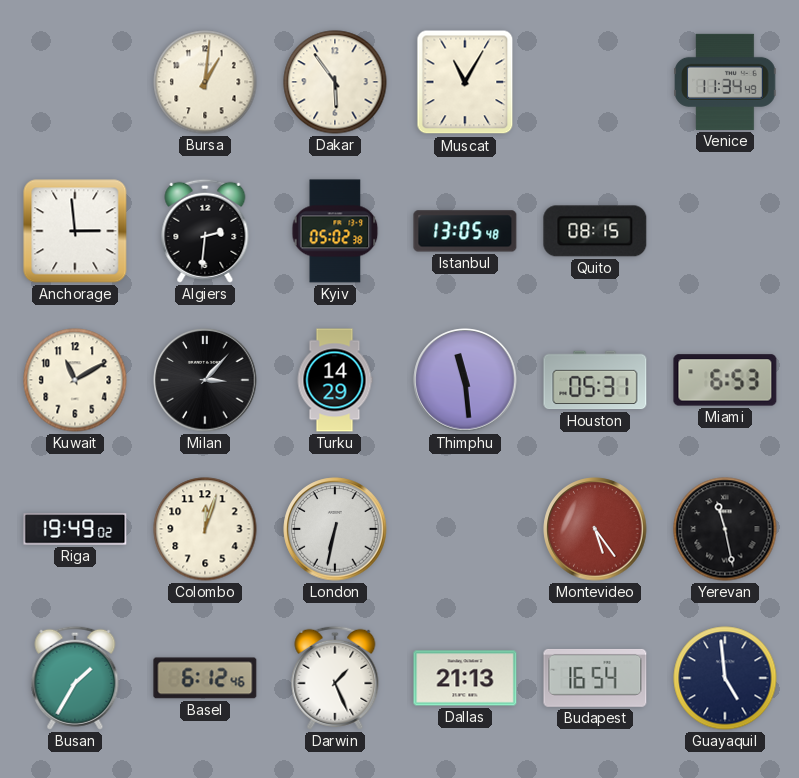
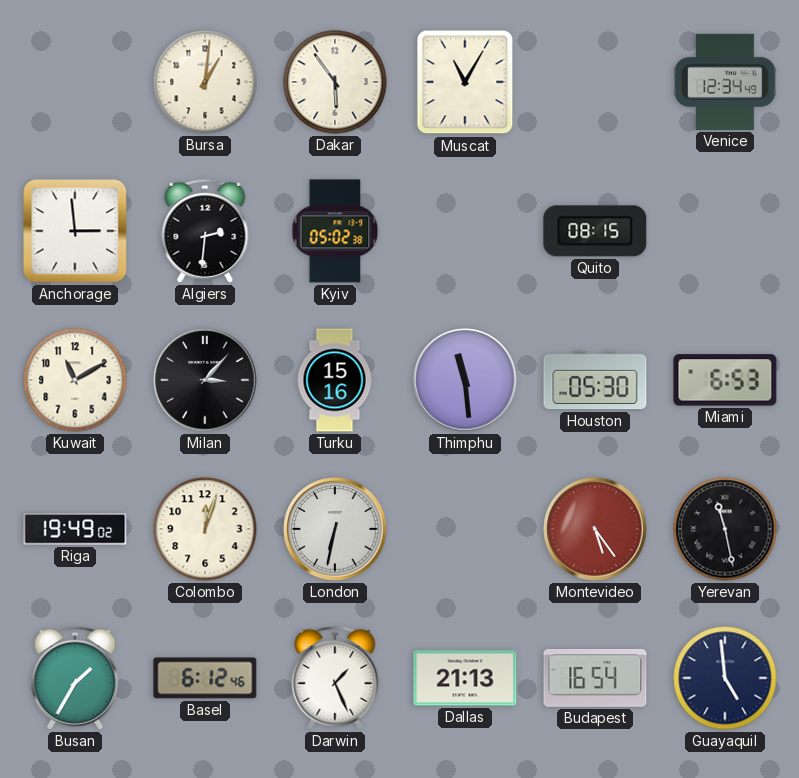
Venice: 11:34 -> 12:34
Istanbul: 13:05 -> none
Turku: 14:29 -> 15:16
Houston: 05:31 -> 05:30
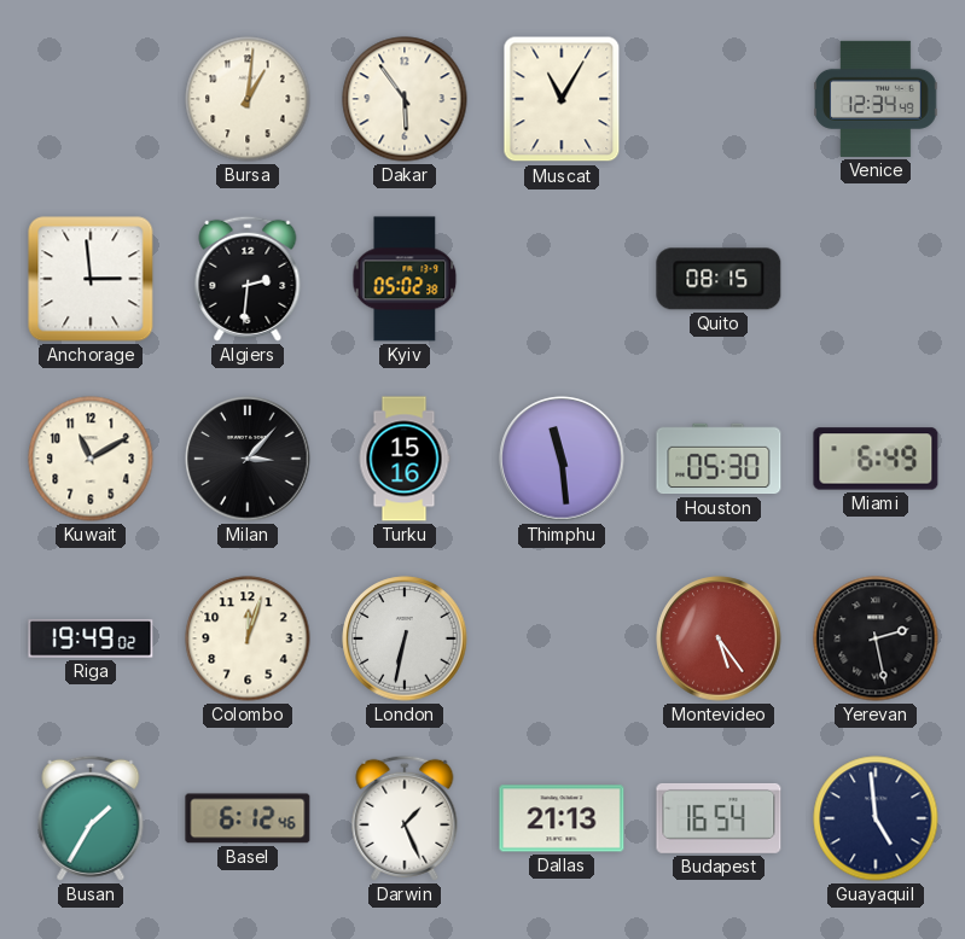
Miami: 6:53 -> 6:49
Yerevan: 11:28 -> 2:28
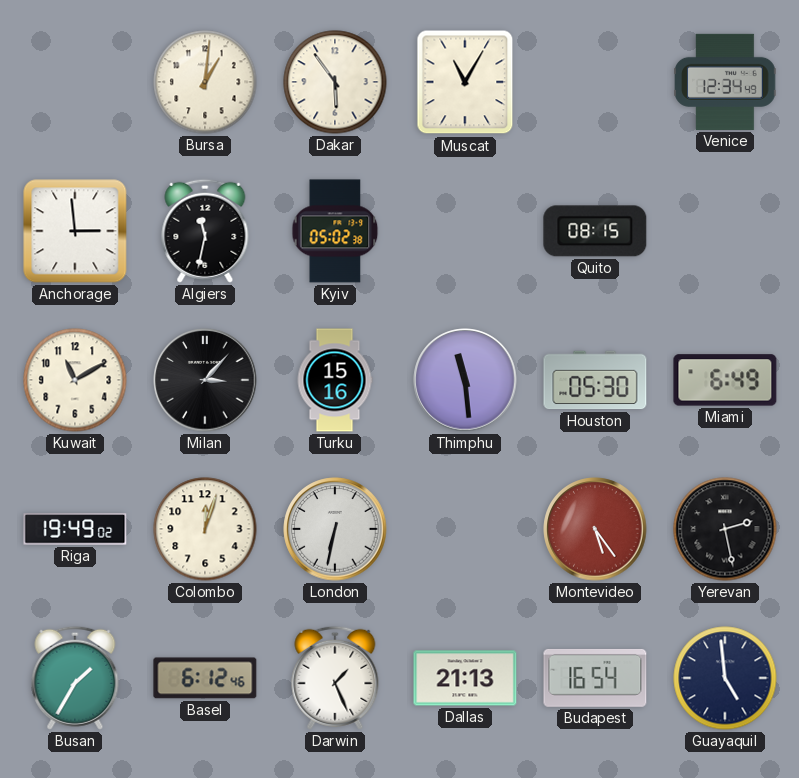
Algiers: 2:31 -> 11:32
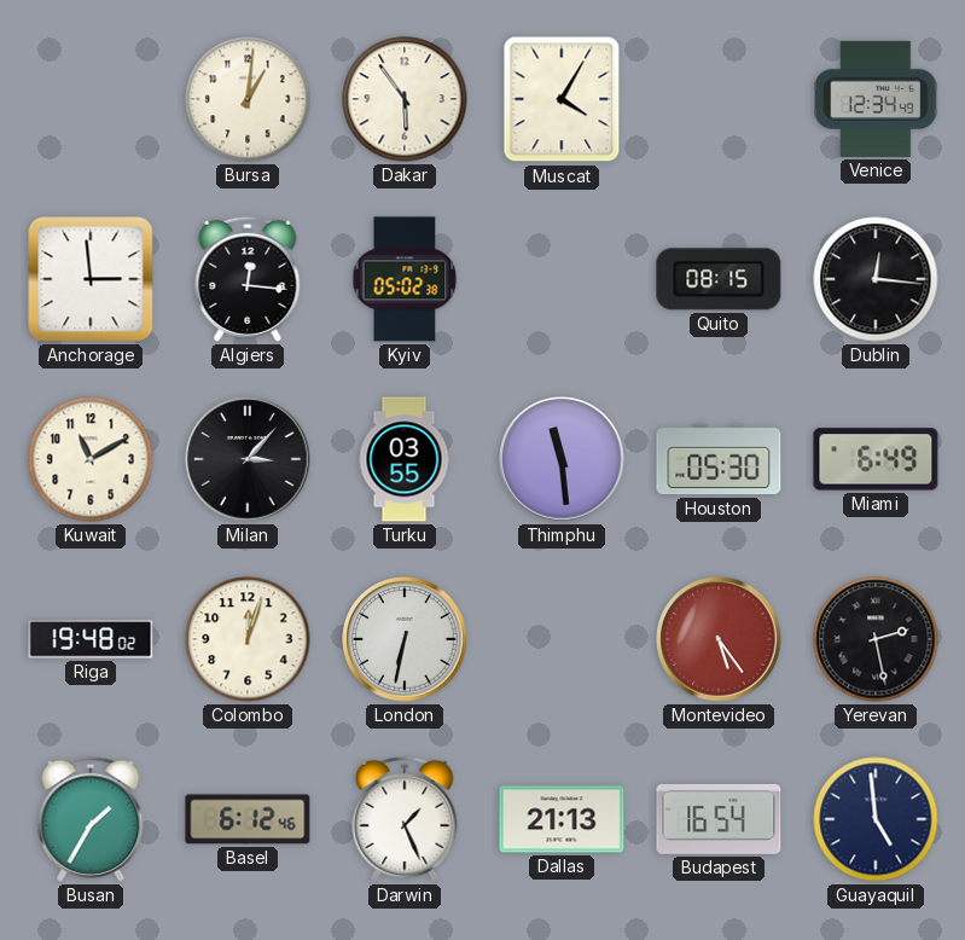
Muscat: 11:05 -> 4:05
Algiers: 11:32 -> 12:16
Dublin: none -> 12:16
Turku: 15:16 -> 03:55
Riga: 19:49 -> 19:48
